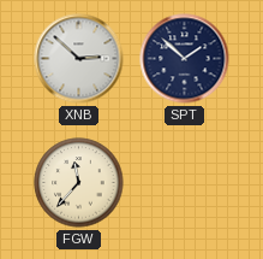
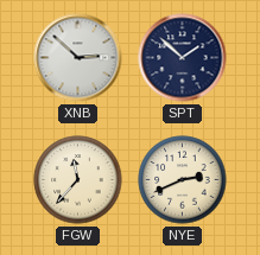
NYE: none -> 2:41
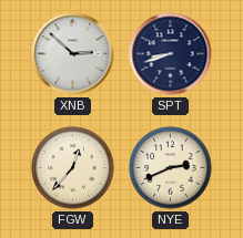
SPT: 1:52 -> 8:42
FGW: 11:37 -> 12:37
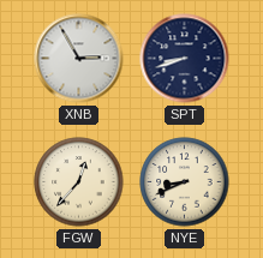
XNB: 2:52 -> 2:55
NYE: 2:41 -> 8:41
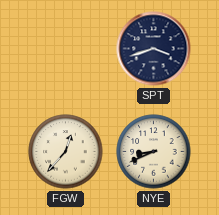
XNB: 2:55 -> none
SPT: 8:42 -> 3:42
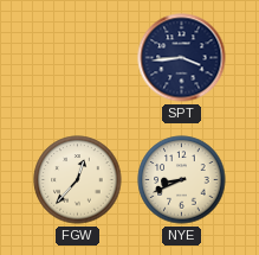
SPT: 3:42 -> 3:44
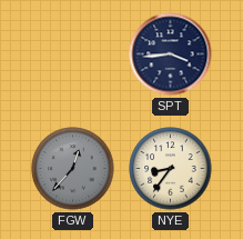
FGW dial: cream -> grey
NYE: 8:41 -> 8:36
